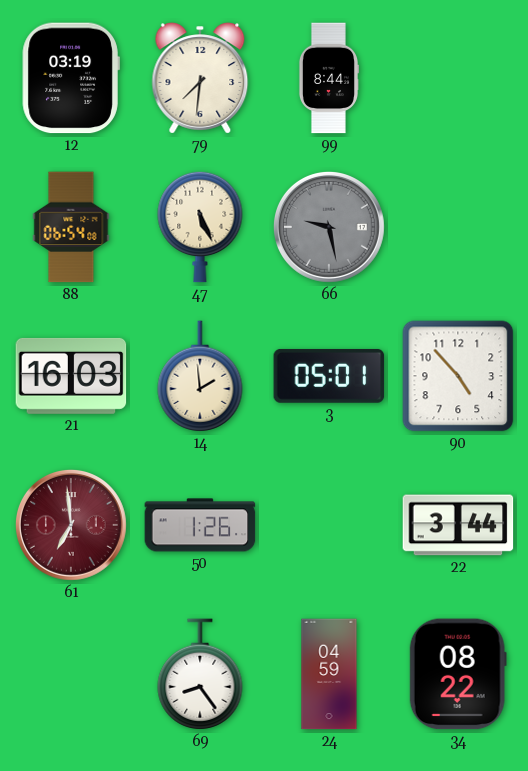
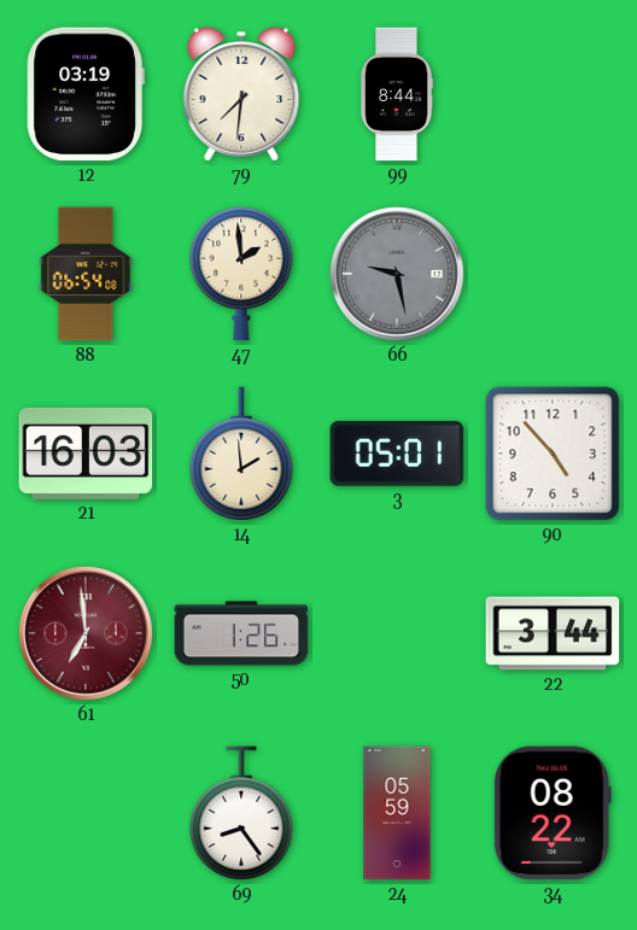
47: 5:26 -> 1:59
24: 04:59 -> 05:59
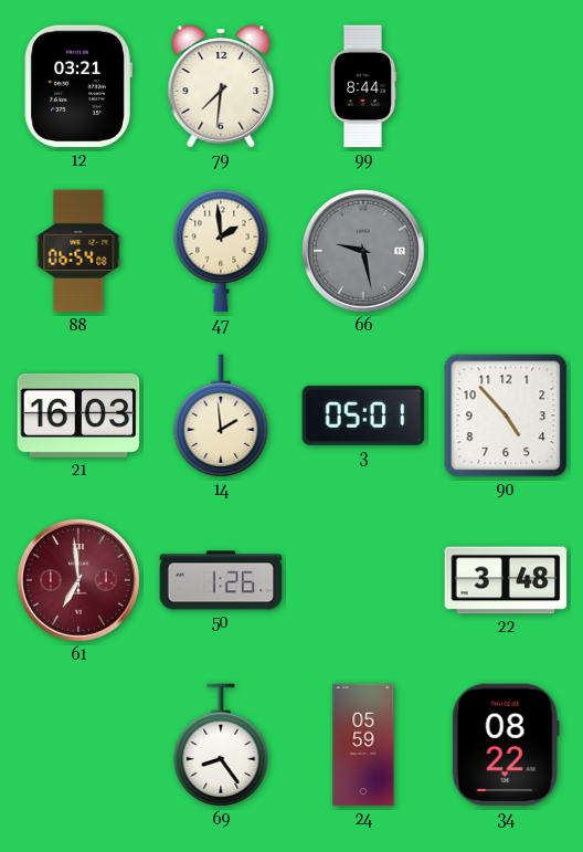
12: 03:19 -> 03:21
22: 3:44 -> 3:48
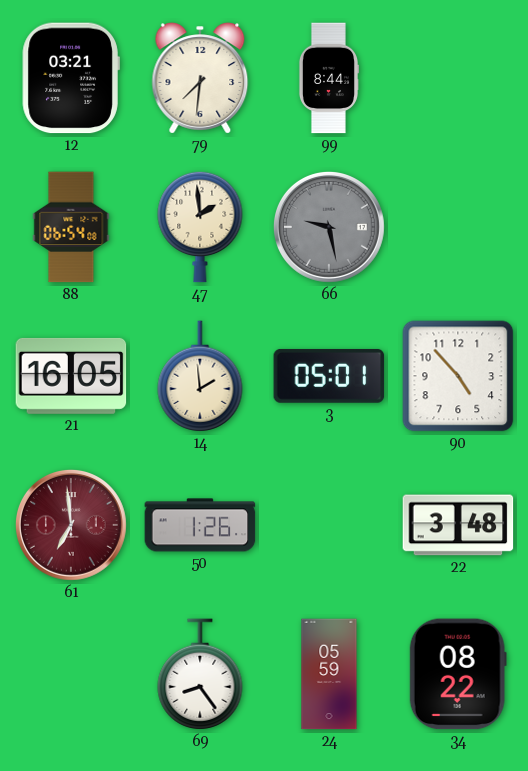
21: 16:03 -> 16:05
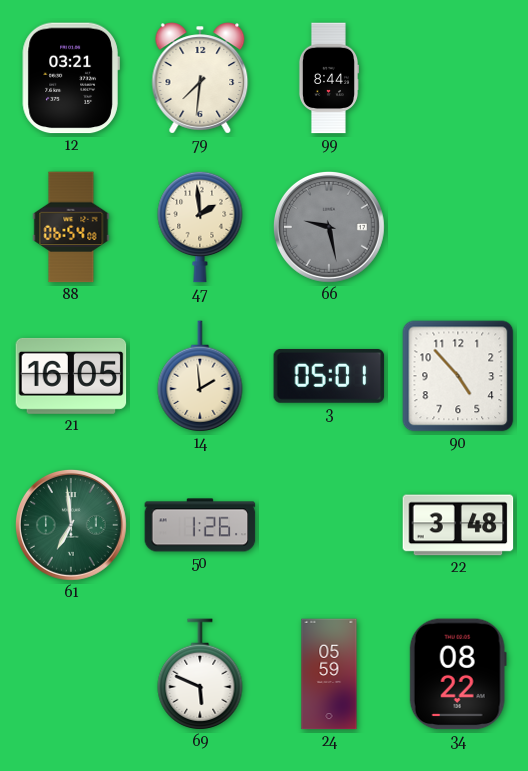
61 dial: burgundy -> green
69: 8:24 -> 5:49
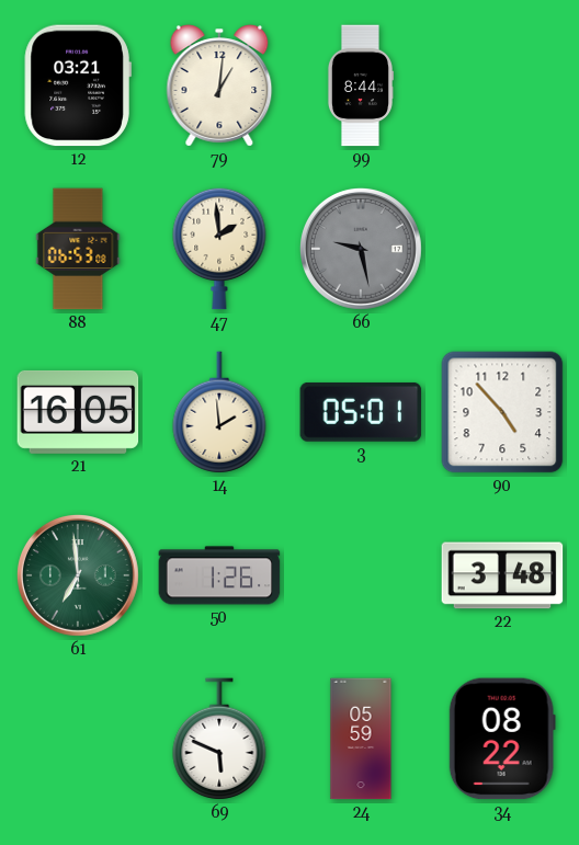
79: 7:31 -> 1:01
88: 06:54 -> 06:53
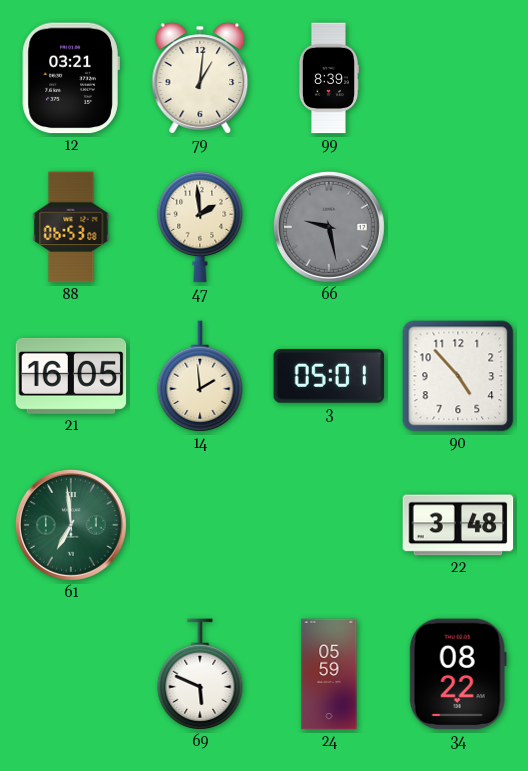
99: 8:44 -> 8:39
50: 1:26 -> none
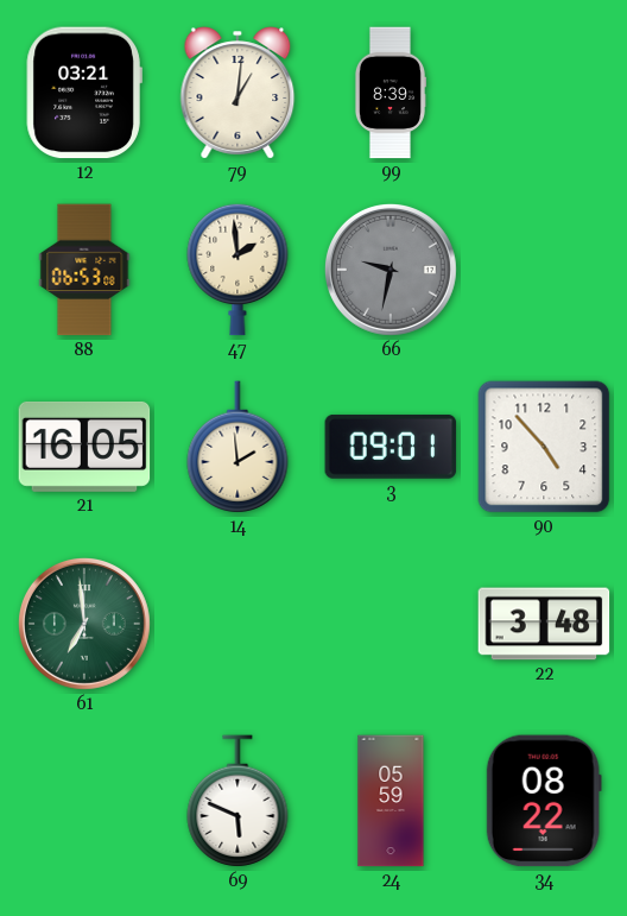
66: 9:28 -> 9:32
3: 05:01 -> 09:01
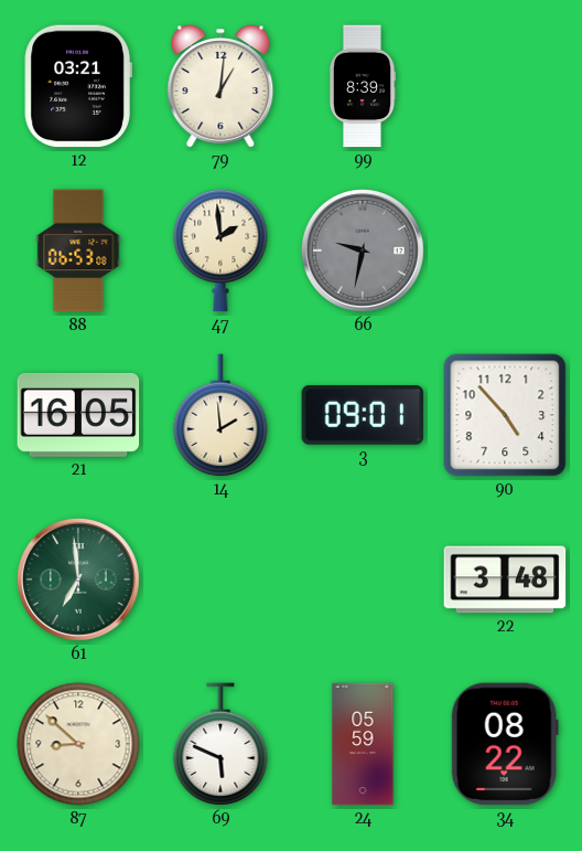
87: none -> 8:52
